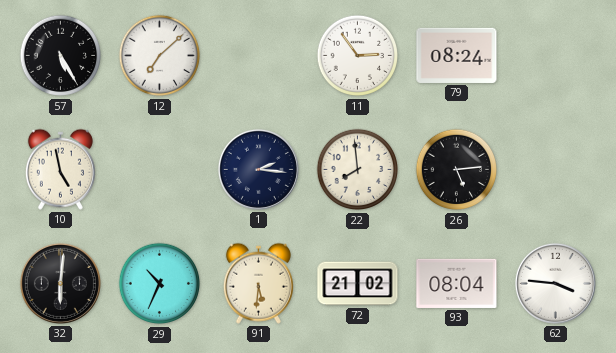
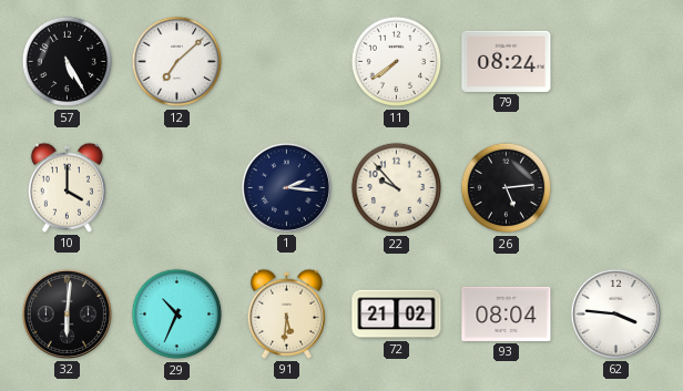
11: 2:54 -> 7:39
10: 4:58 -> 4:00
22: 7:59 -> 9:53
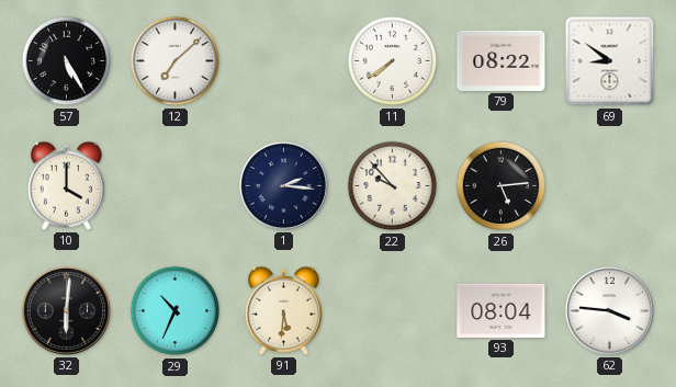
79: 08:24 -> 08:22
69: none -> 8:51
72: 21:02 -> none
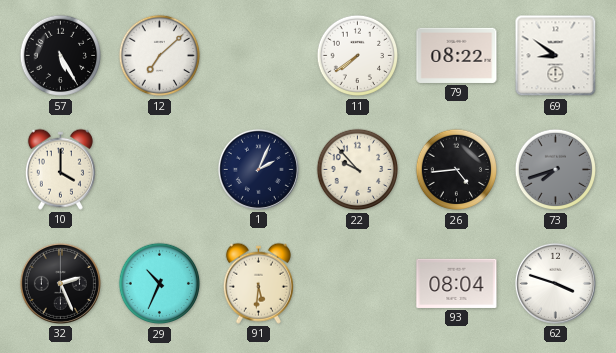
1: 2:16 -> 2:04
26: 5:14 -> 4:44
73: none -> 7:42
32: 6:01 -> 2:26
62: 3:46 -> 3:48
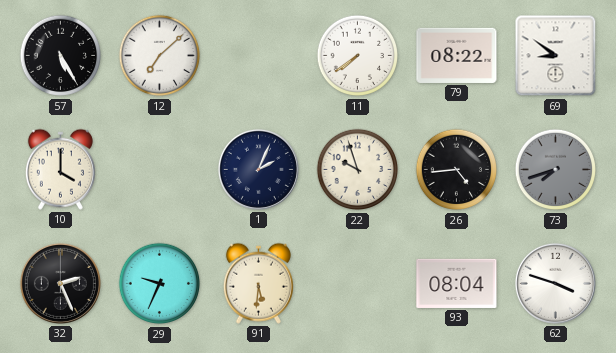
22: 9:53 -> 9:57
29: 10:34 -> 9:34
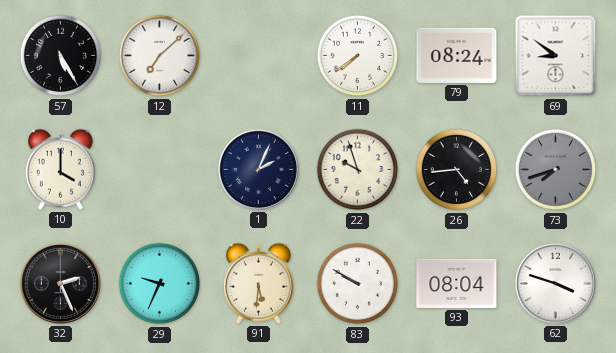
79: 08:22 -> 08:24
83: none -> 9:50
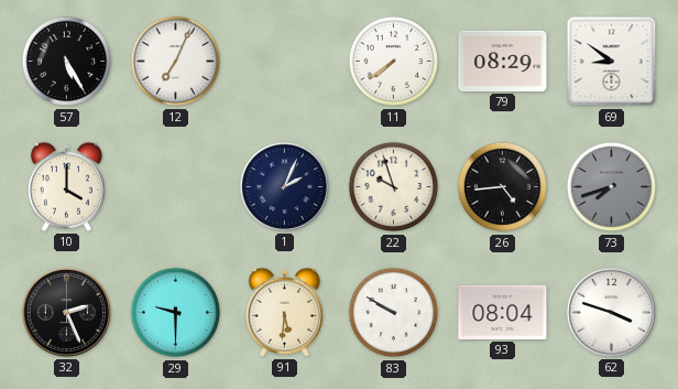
12: 7:08 -> 7:04
79: 08:24 -> 08:29
29: 9:34 -> 9:30
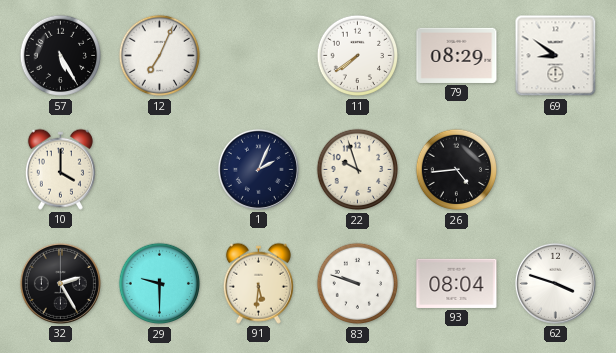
73: 7:42 -> none
32: 2:26 -> 2:25
83: 9:50 -> 9:48
